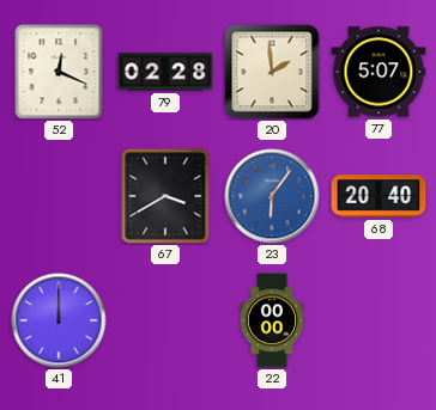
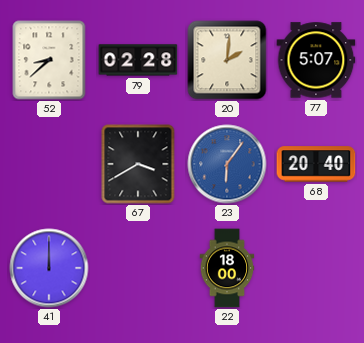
52: 12:19 -> 8:38
20: 1:59 -> 2:01
22: 00:00 -> 18:00
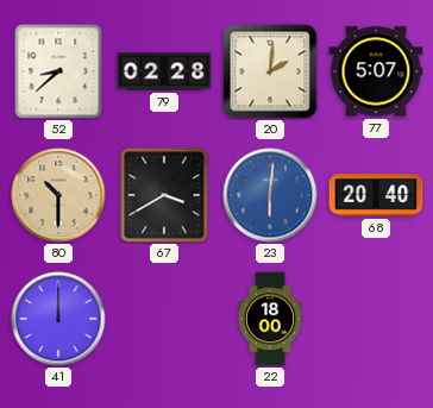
80: none -> 10:30
23: 6:06 -> 6:01
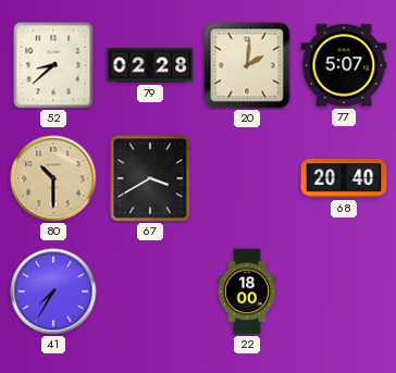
23: 6:01 -> none
41: 12:00 -> 7:35
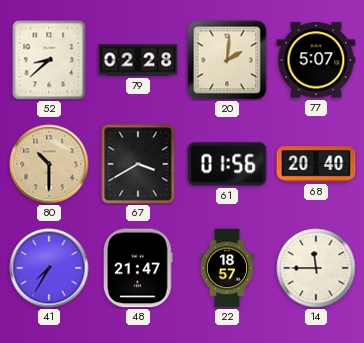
61: none -> 01:56
48: none -> 21:47
22: 18:00 -> 18:57
14: none -> 11:45
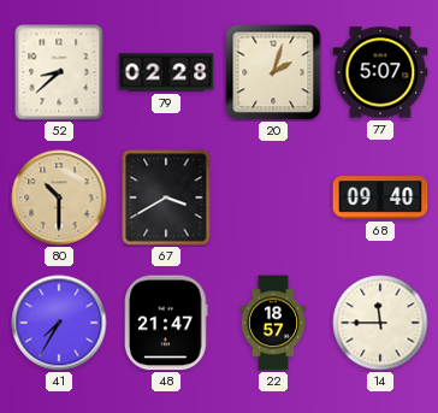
20: 2:01 -> 2:03
61: 01:56 -> none
68: 20:40 -> 09:40
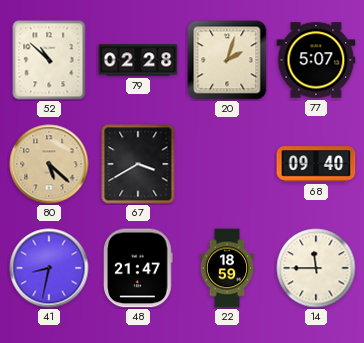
52: 8:38 -> 10:52
80: 10:30 -> 5:22
41: 7:35 -> 8:32
22: 18:57 -> 18:59
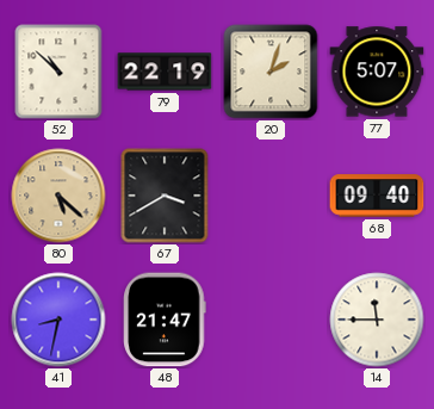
79: 02:28 -> 22:19
22: 18:59 -> none
